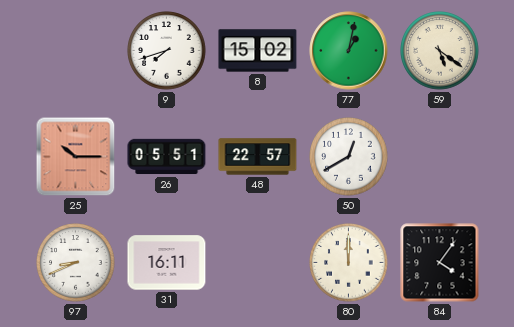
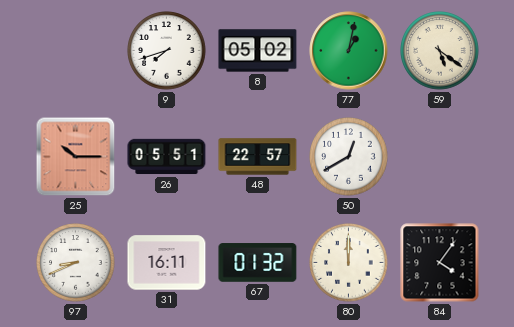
8: 15:02 -> 05:02
67: none -> 01:32
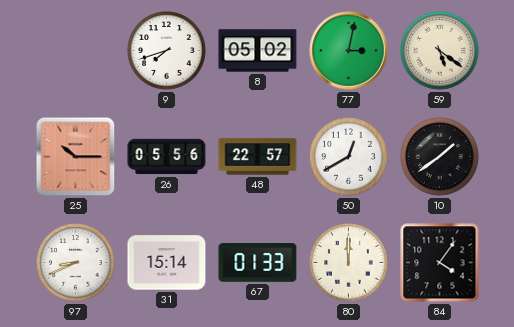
77: 1:02 -> 3:02
26: 05:51 -> 05:56
10: none -> 1:39
31: 16:11 -> 15:14
67: 01:32 -> 01:33
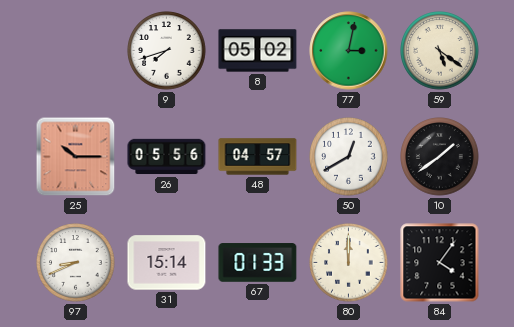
48: 22:57 -> 04:57
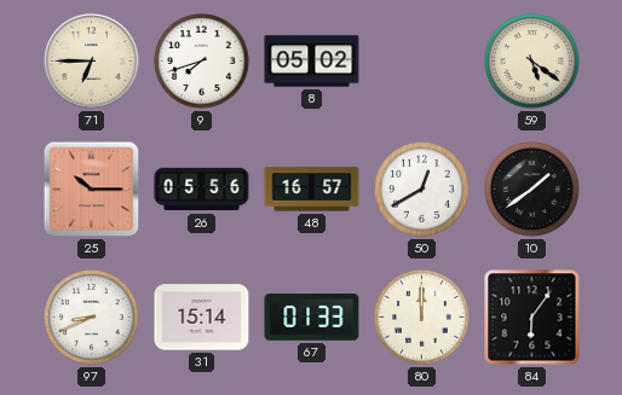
71: none -> 6:45
77: 3:02 -> none
48: 04:57 -> 16:57
84: 4:06 -> 6:06
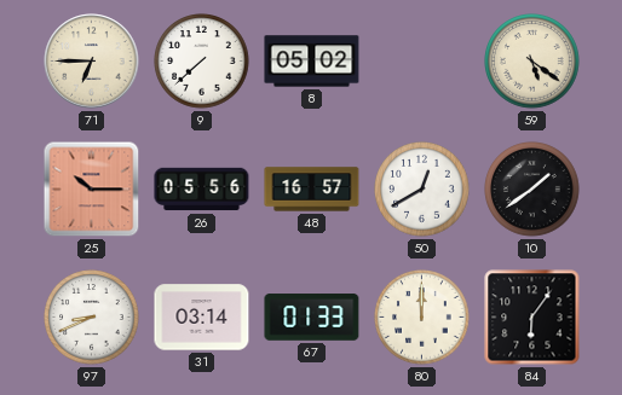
9: 7:42 -> 7:38
31: 15:14 -> 03:14
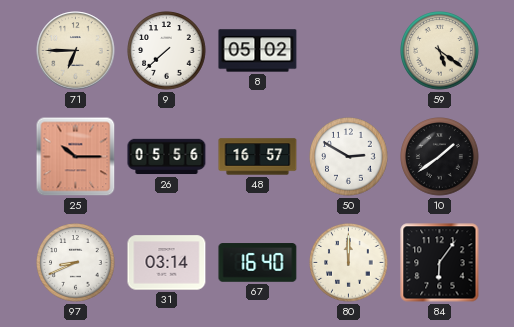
50: 12:40 -> 2:50
67: 01:33 -> 16:40
